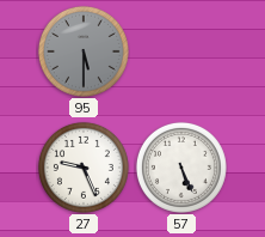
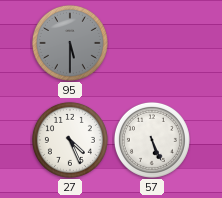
27: 9:26 -> 4:26
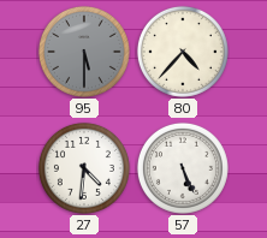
80: none -> 4:37
27: 4:26 -> 4:31
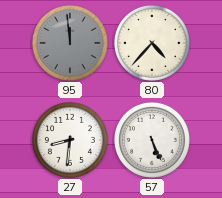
95: 5:30 -> 11:59
27: 4:31 -> 8:31
